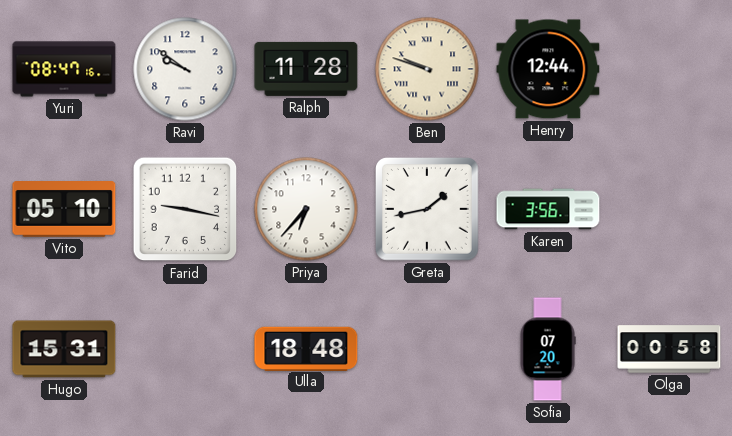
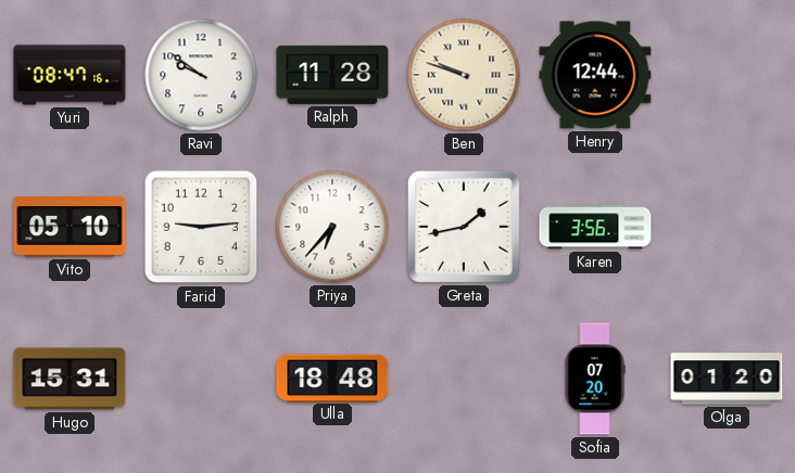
Farid: 9:17 -> 9:14
Olga: 00:58 -> 01:20
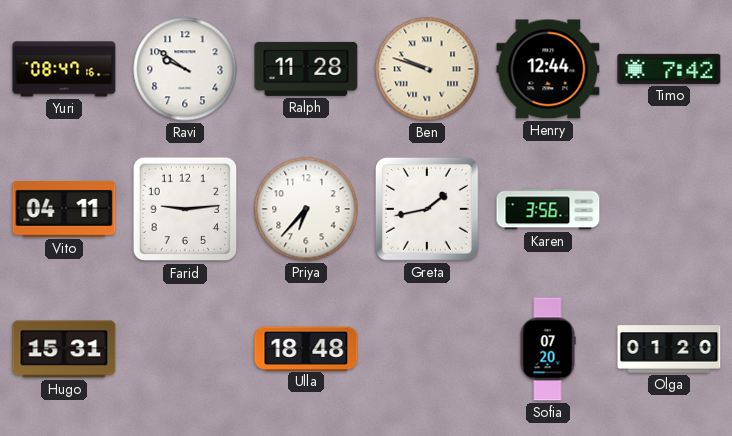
Timo: none -> 7:42
Vito: 05:10 -> 04:11
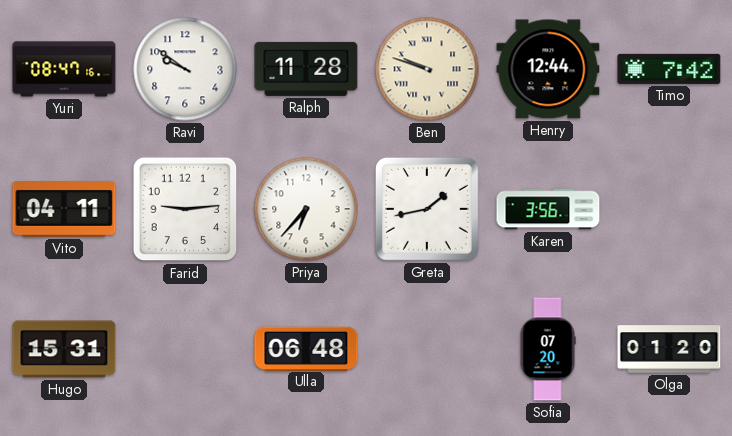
Ulla: 18:48 -> 06:48
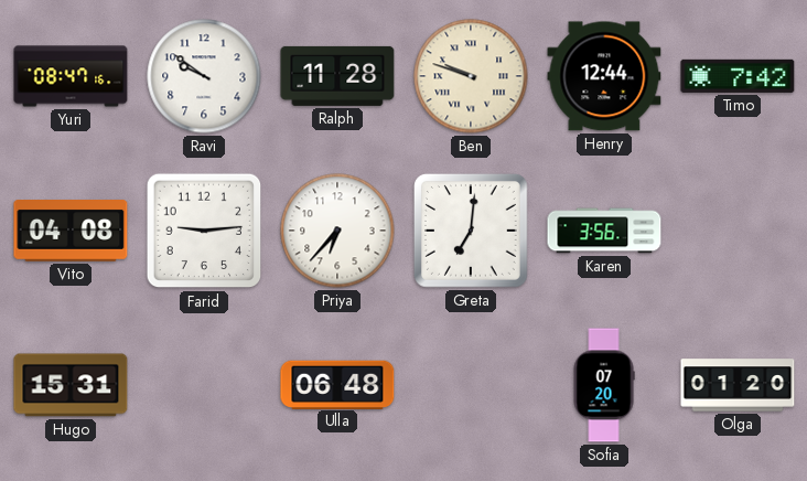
Vito: 04:11 -> 04:08
Greta: 1:43 -> 7:01
